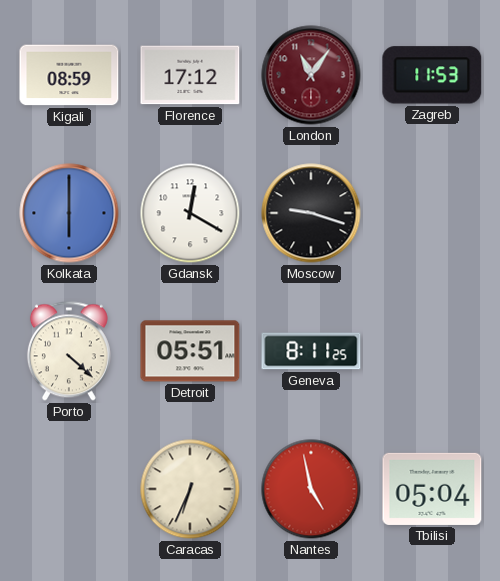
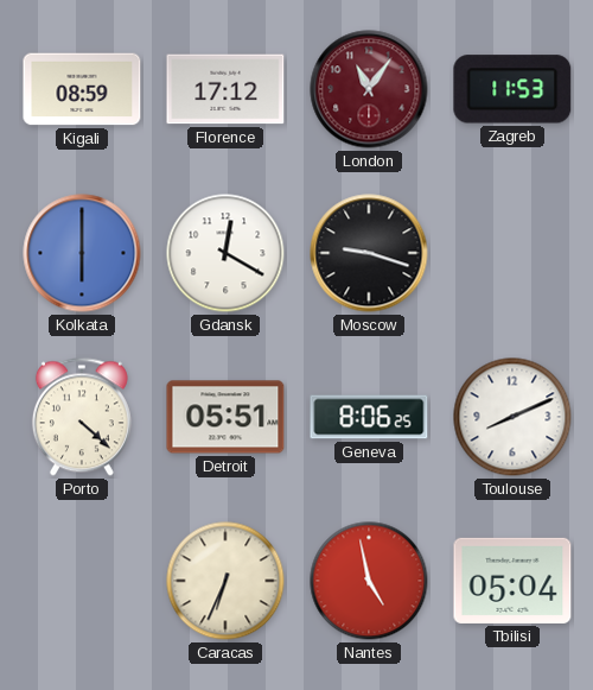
Geneva: 8:11 -> 8:06
Toulouse: none -> 8:11
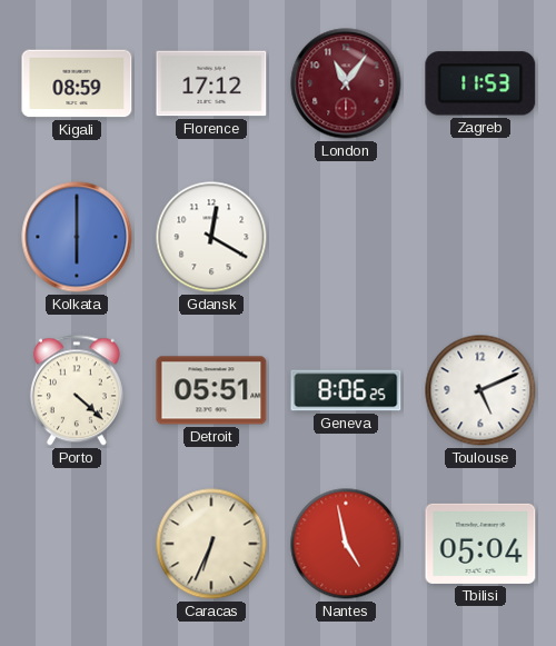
Moscow: 9:18 -> none
Toulouse: 8:11 -> 5:11
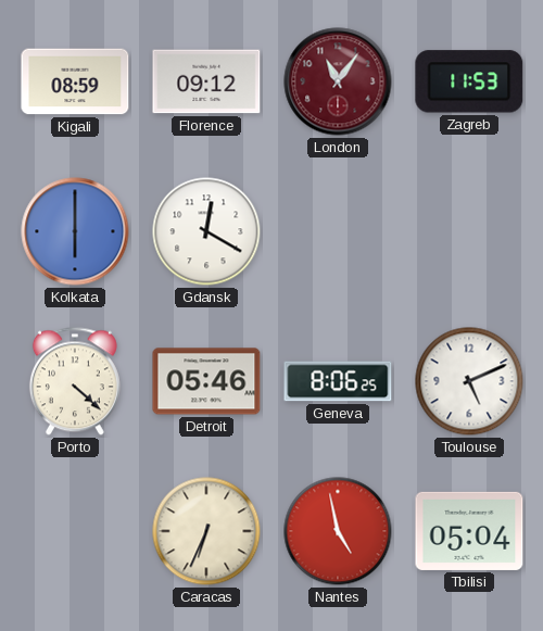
Florence: 17:12 -> 09:12
Detroit: 05:51 -> 05:46
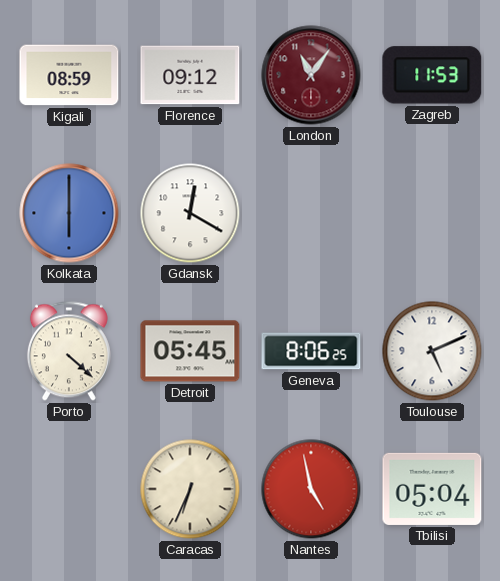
Detroit: 05:46 -> 05:45
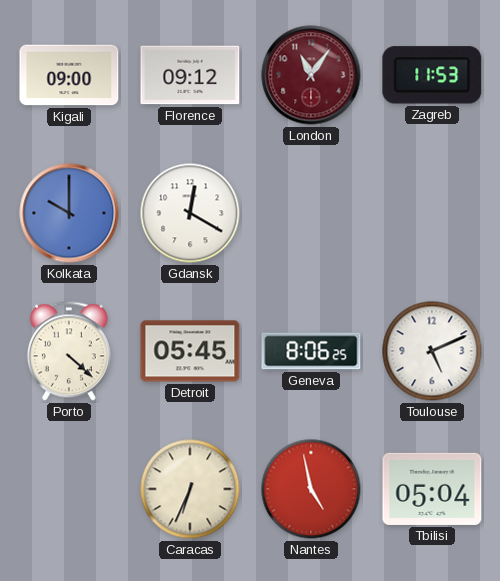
Kigali: 08:59 -> 09:00
Kolkata: 6:00 -> 10:00
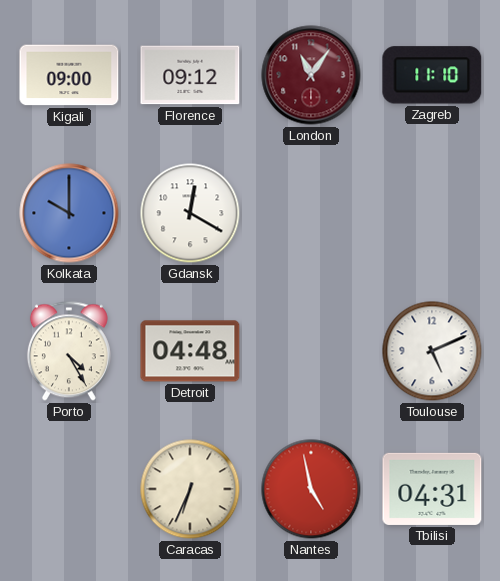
Zagreb: 11:53 -> 11:10
Porto: 4:22 -> 4:25
Detroit: 05:45 -> 04:48
Geneva: 8:06 -> none
Tbilisi: 05:04 -> 04:31
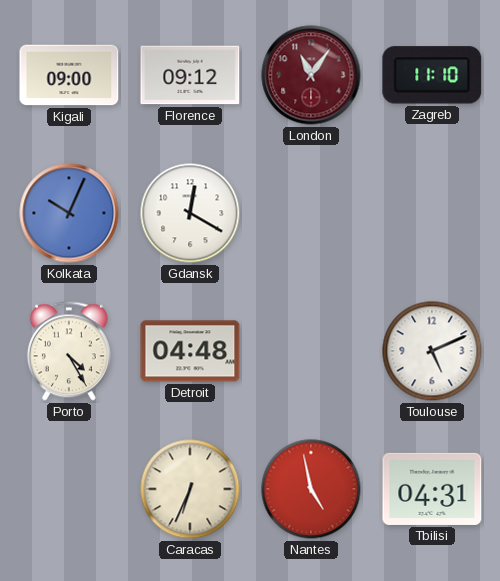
Kolkata: 10:00 -> 10:04
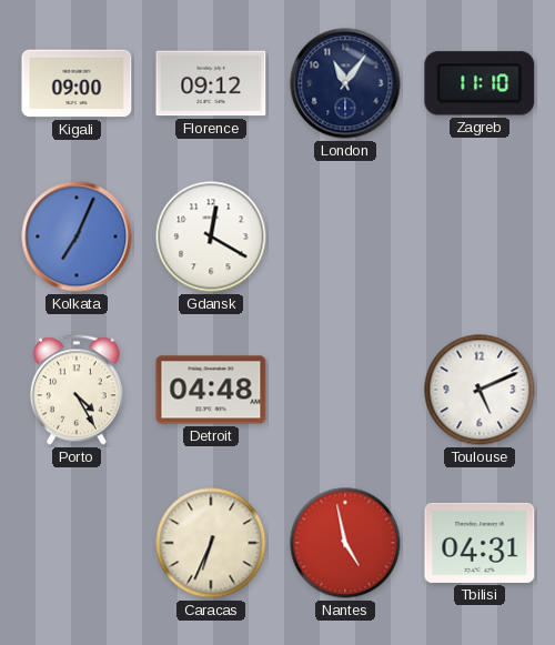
London dial: burgundy -> navy
Kolkata: 10:04 -> 7:04
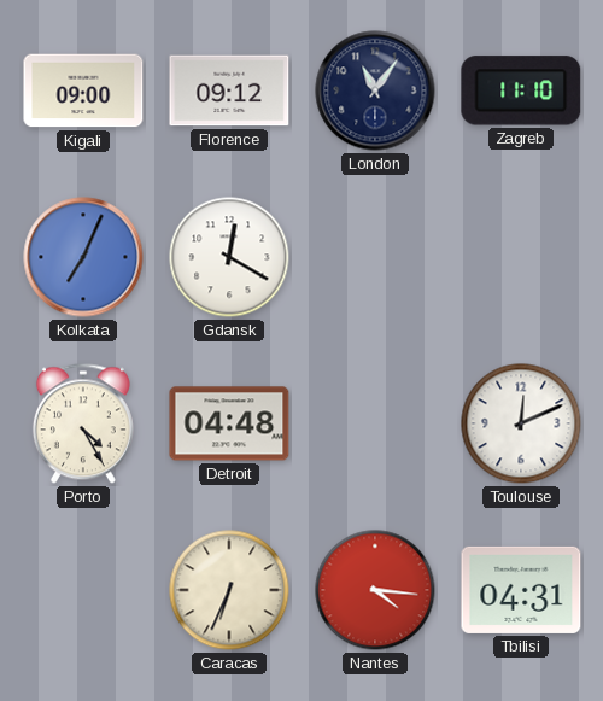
Toulouse: 5:11 -> 12:11
Nantes: 4:58 -> 4:16
